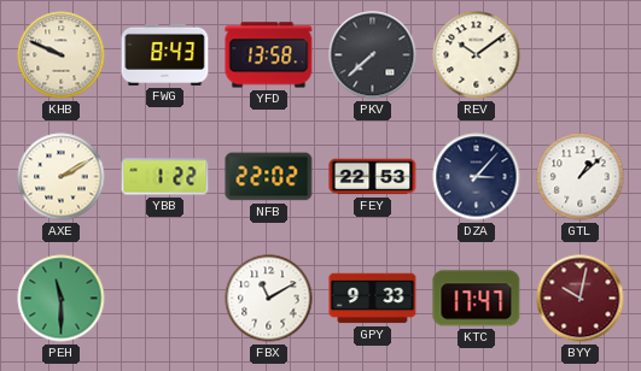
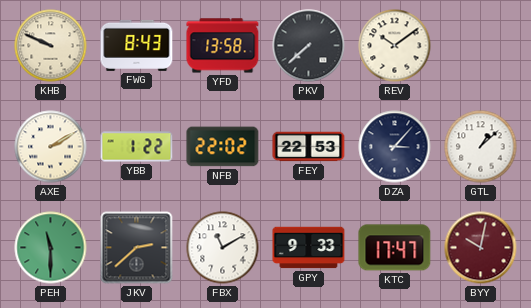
JKV: none -> 2:38
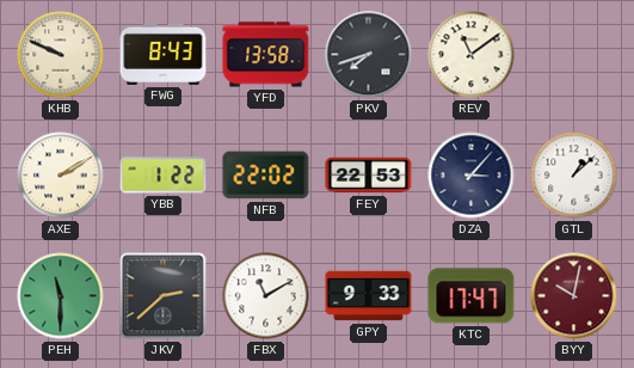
PKV: 7:38 -> 7:42
REV: 10:09 -> 11:09
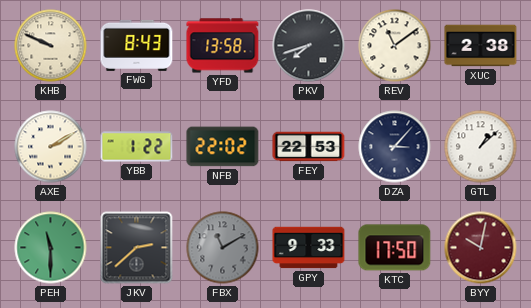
XUC: none -> 2:38
FBX dial: white -> grey
KTC: 17:47 -> 17:50
